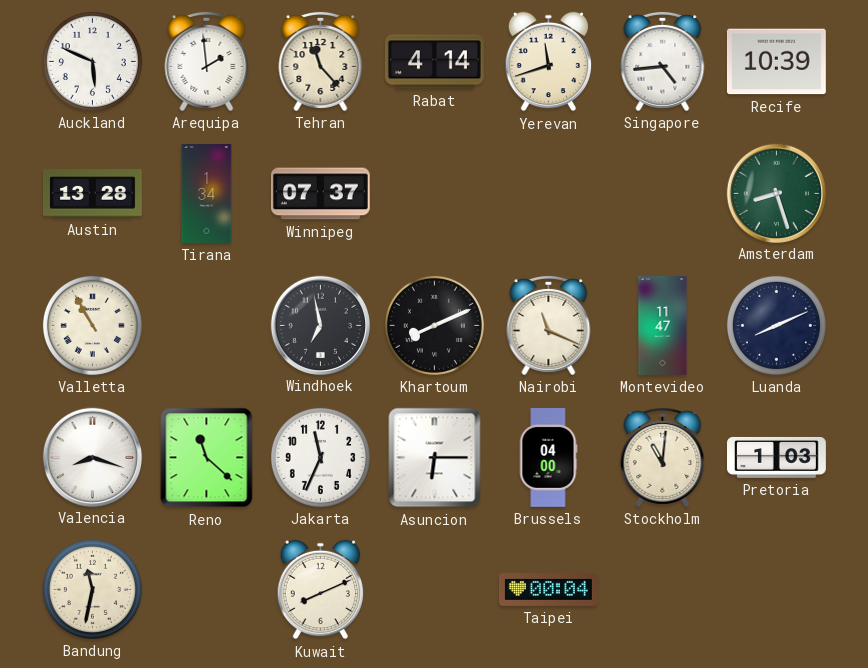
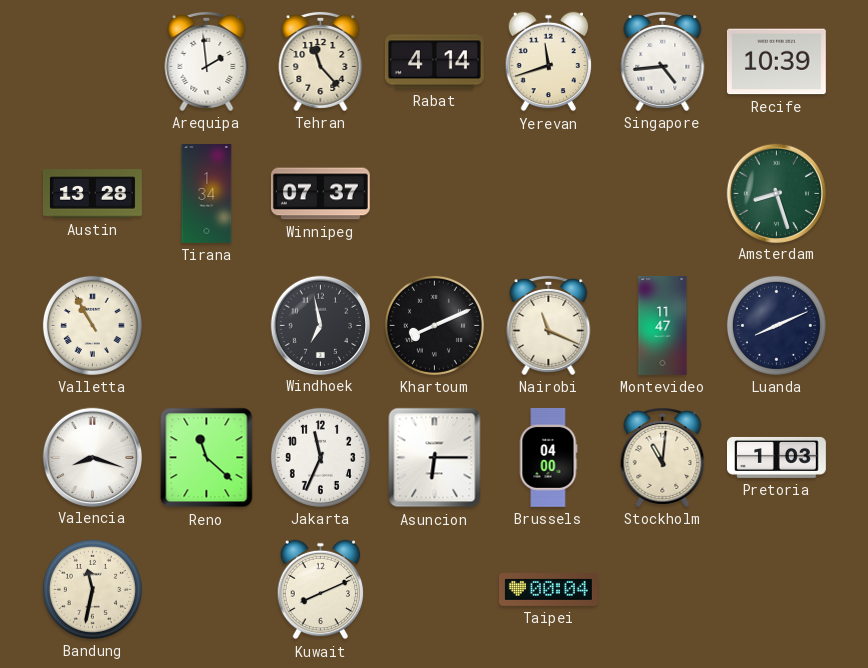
Auckland: 5:49 -> none
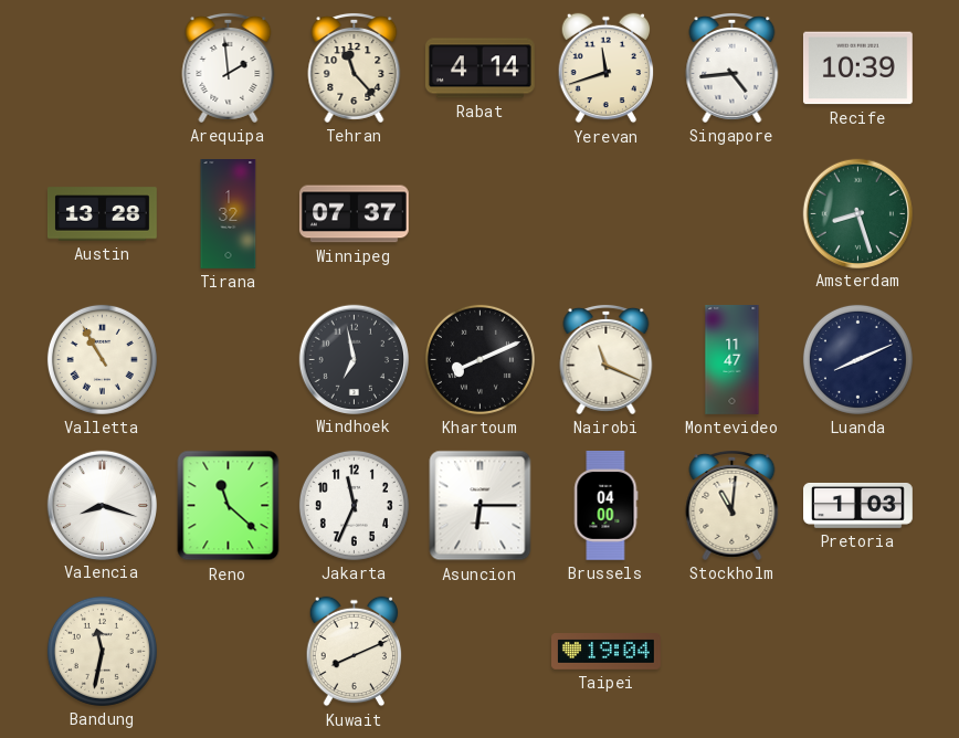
Tirana: 1:34 -> 1:32
Taipei: 00:04 -> 19:04
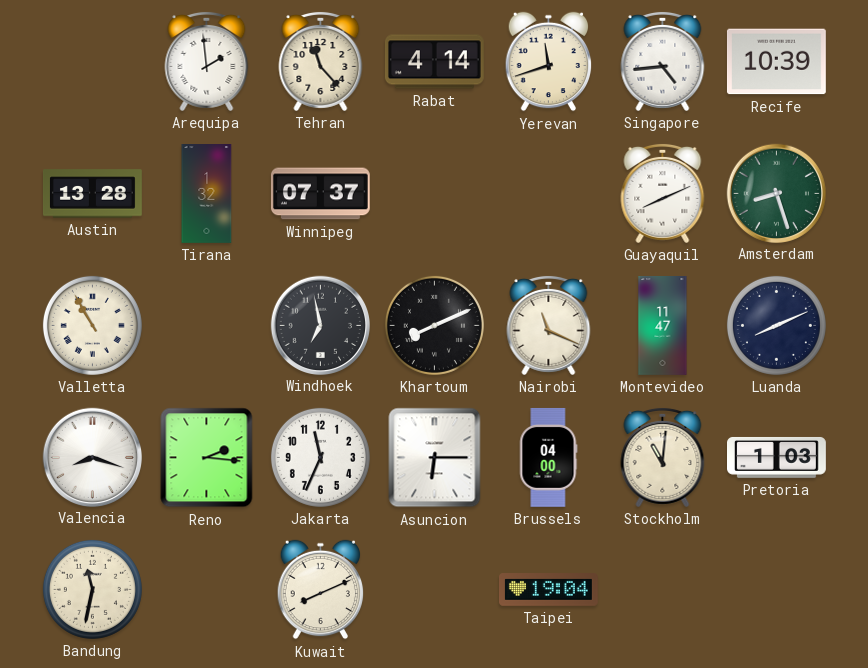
Guayaquil: none -> 8:11
Reno: 11:22 -> 2:16
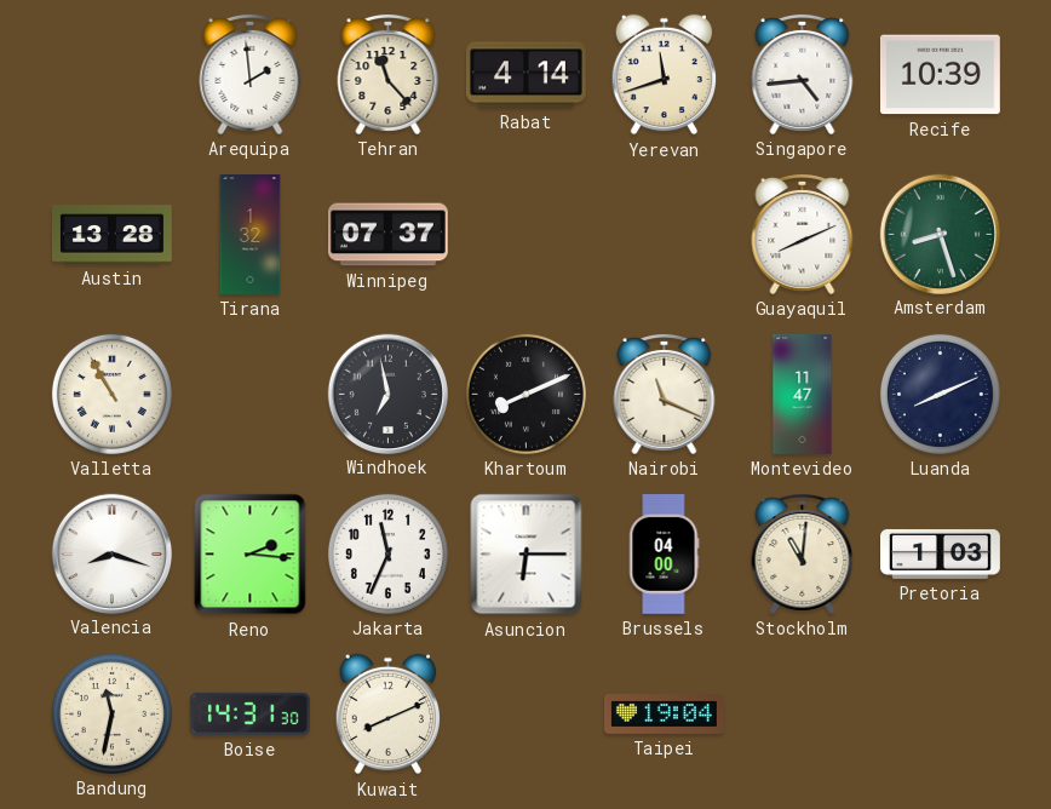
Boise: none -> 14:31
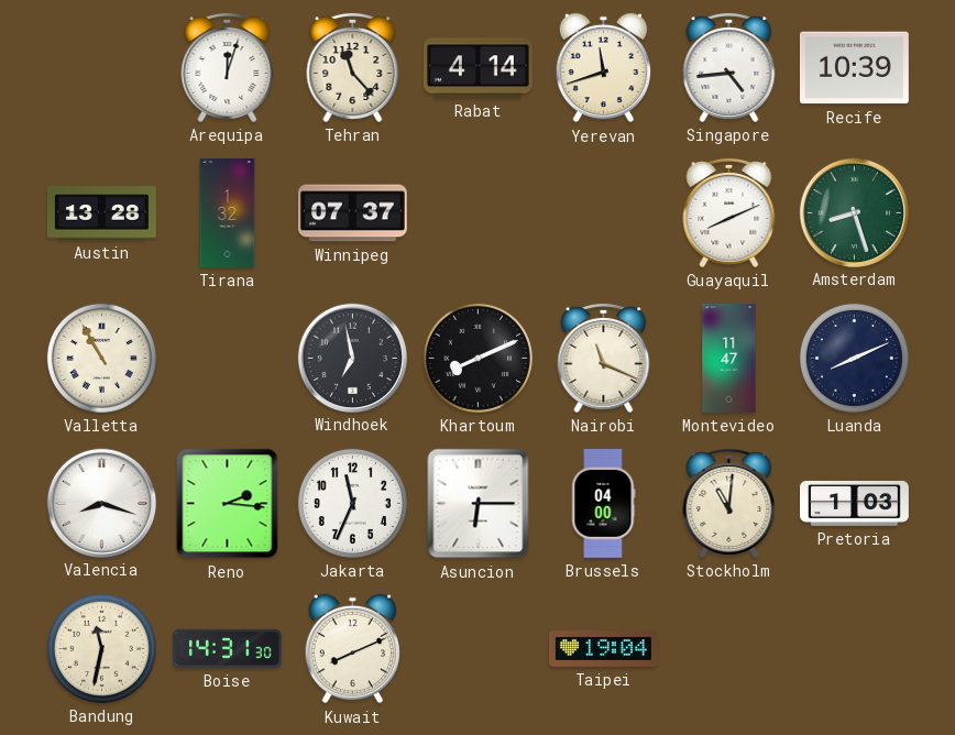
Arequipa: 1:59 -> 12:03
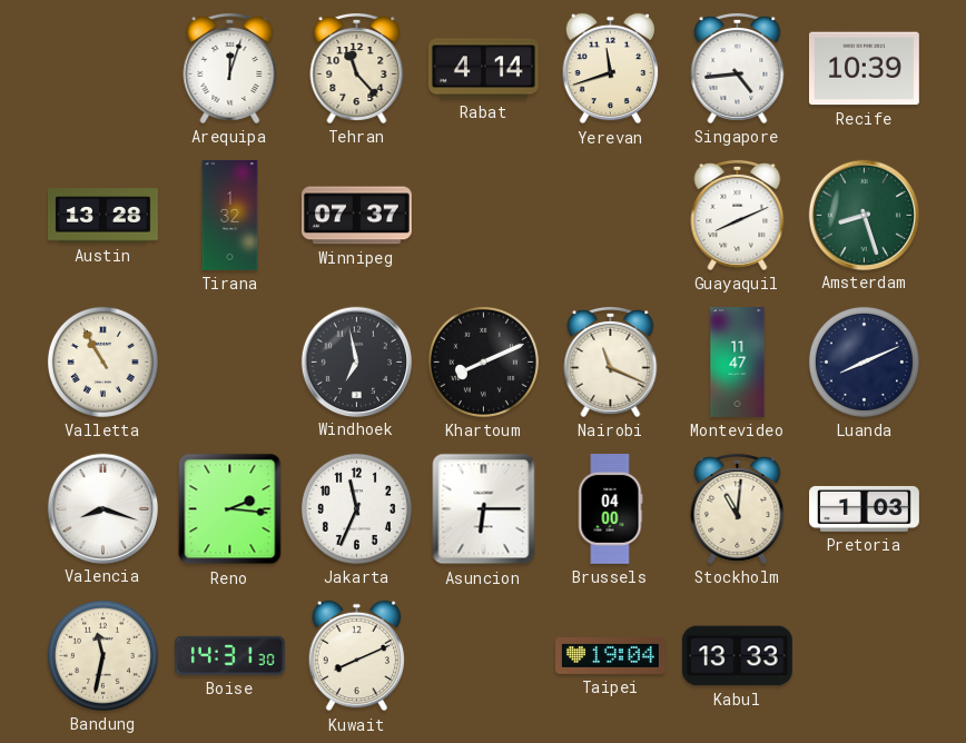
Kabul: none -> 13:33
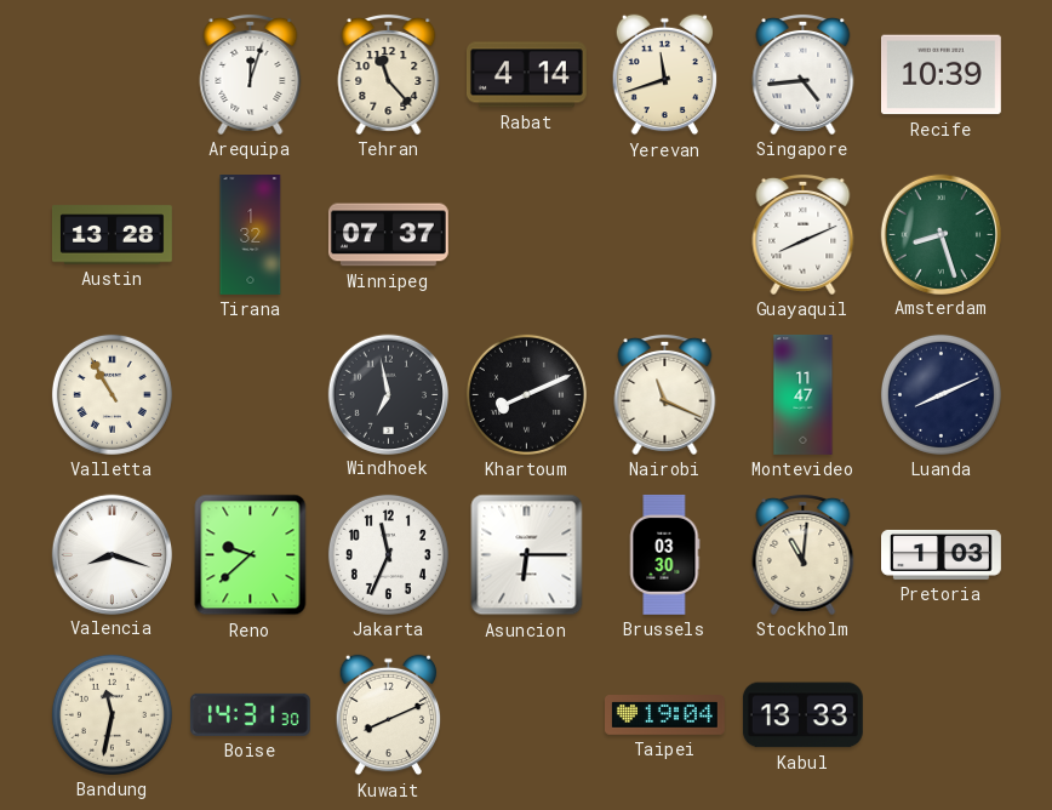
Reno: 2:16 -> 9:38
Brussels: 04:00 -> 03:30
